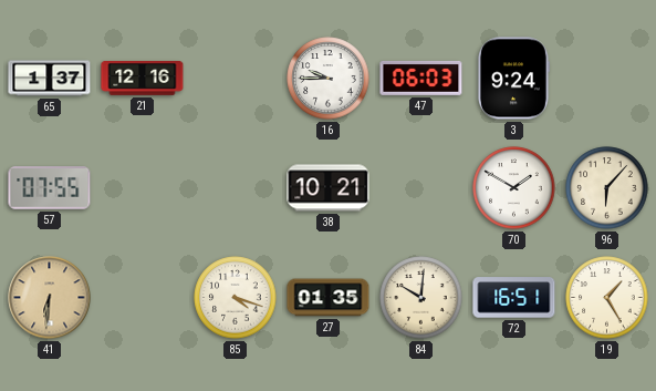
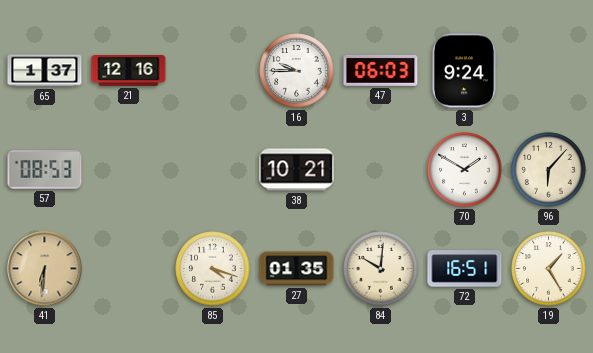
57: 07:55 -> 08:53
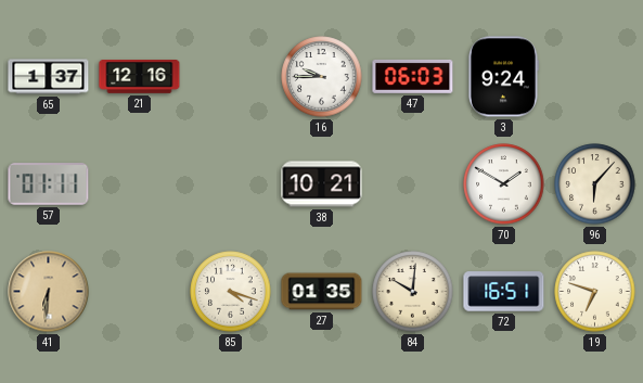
57: 08:53 -> 01:11
19: 1:25 -> 6:48
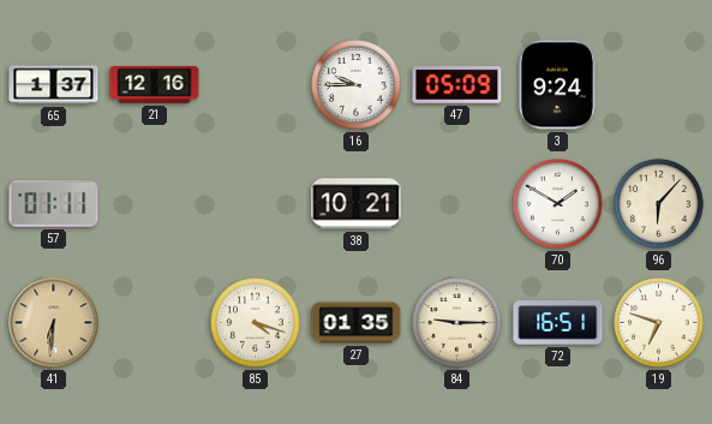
47: 06:03 -> 05:09
84: 10:01 -> 9:15
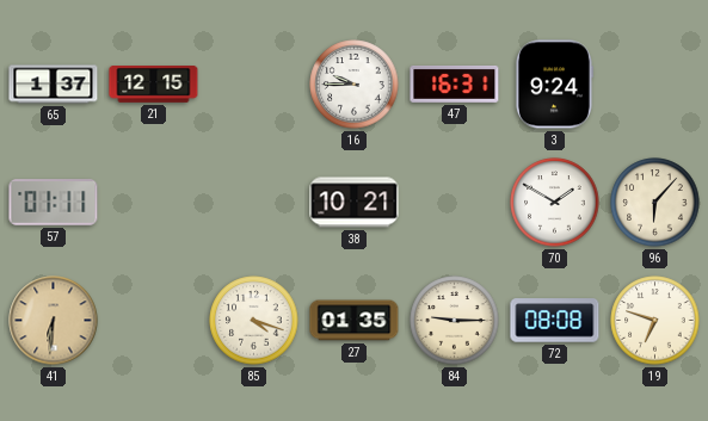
21: 12:16 -> 12:15
47: 05:09 -> 16:31
72: 16:51 -> 08:08
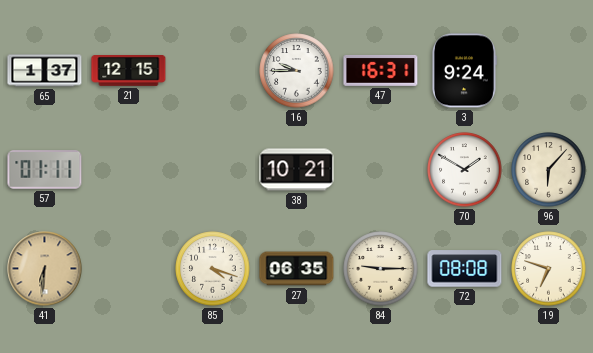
27: 01:35 -> 06:35
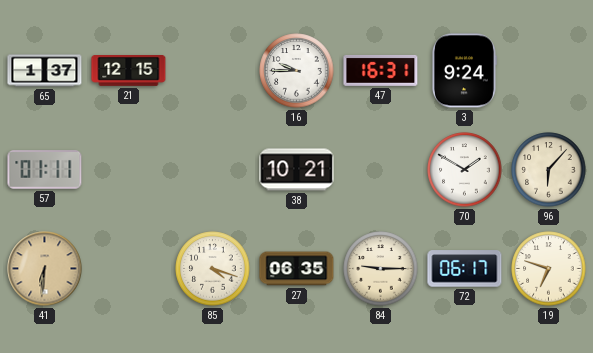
72: 08:08 -> 06:17
